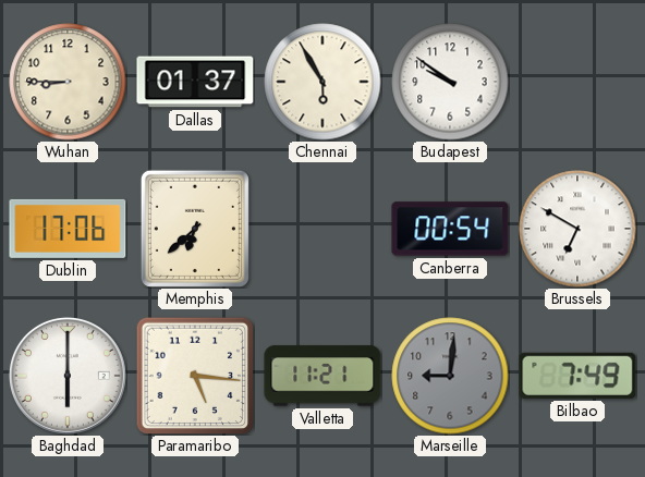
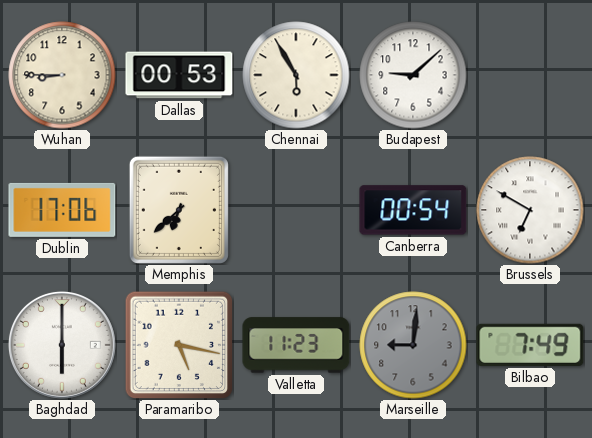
Dallas: 01:37 -> 00:53
Budapest: 9:51 -> 9:08
Paramaribo: 5:16 -> 5:17
Valletta: 11:21 -> 11:23
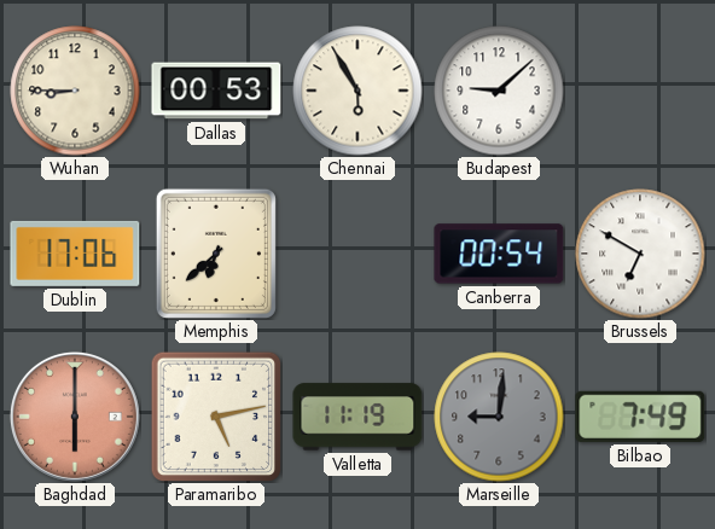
Baghdad dial: white -> salmon
Paramaribo: 5:17 -> 5:13
Valletta: 11:23 -> 11:19
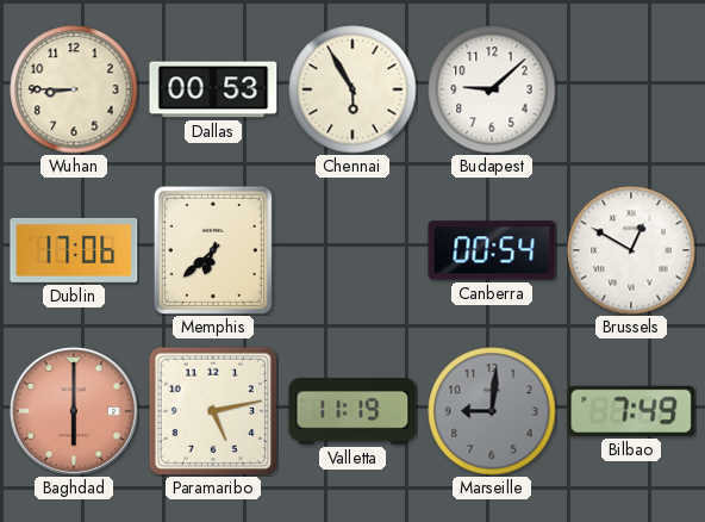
Brussels: 6:50 -> 12:50
